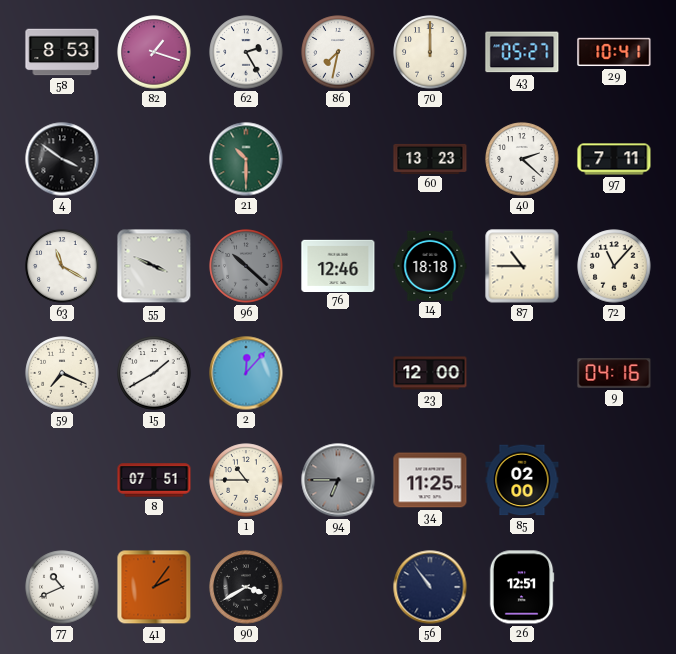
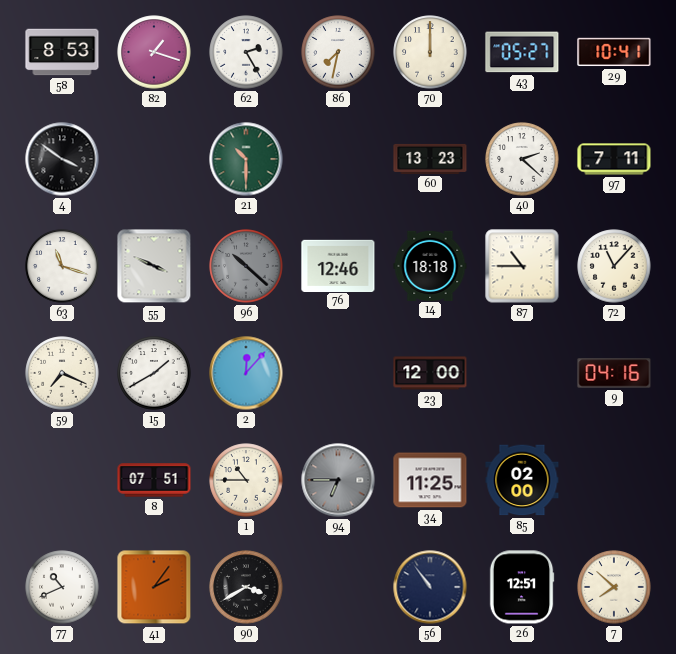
63: 11:20 -> 11:18
7: none -> 7:52
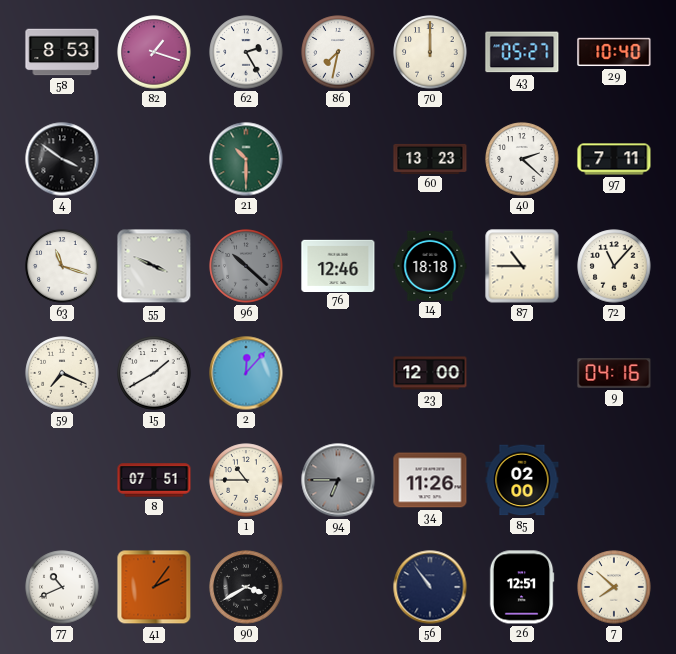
29: 10:41 -> 10:40
34: 11:25 -> 11:26
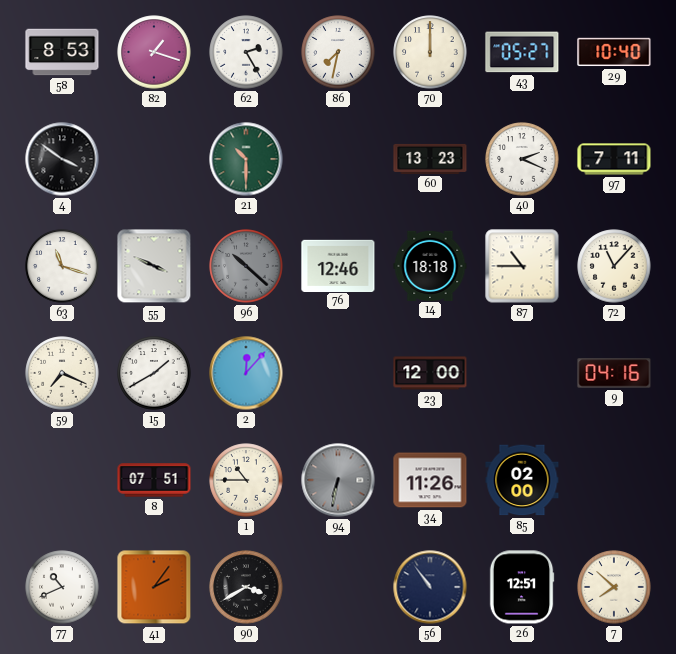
40: 2:22 -> 2:19
94: 6:45 -> 6:32
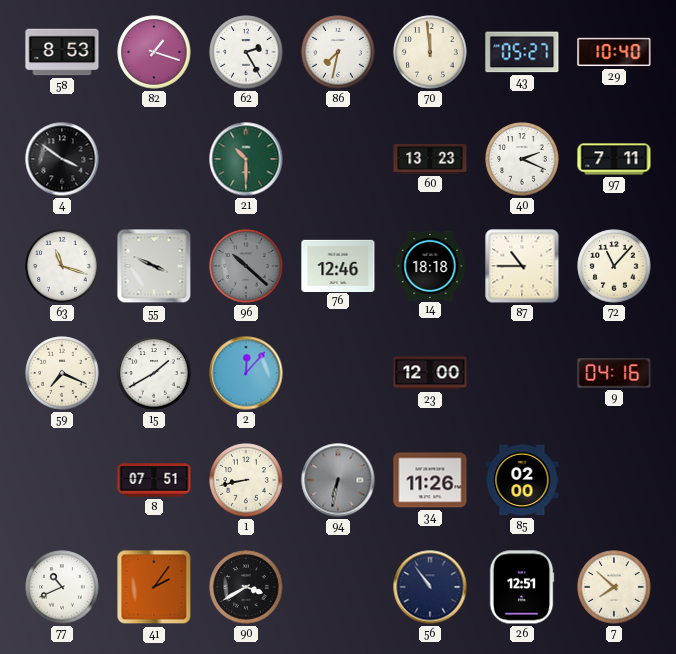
70: 12:00 -> 11:59
1: 10:45 -> 8:43
